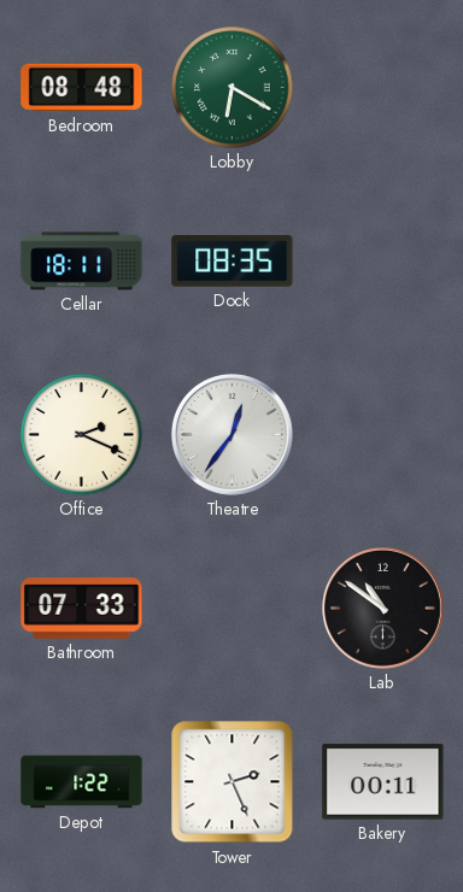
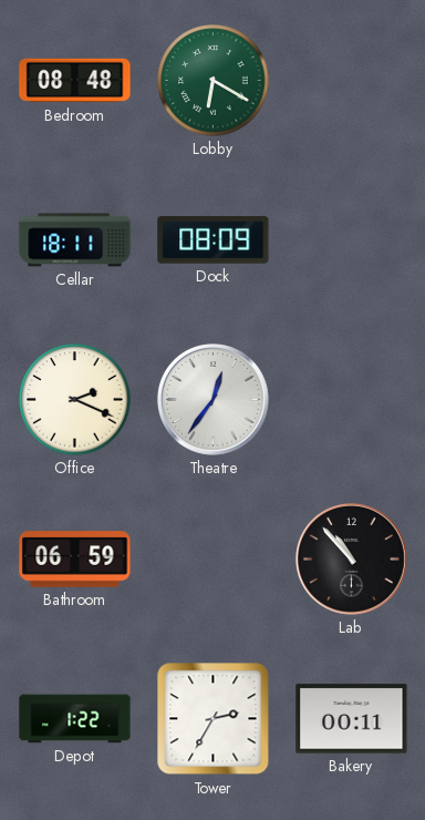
Dock: 08:35 -> 08:09
Bathroom: 07:33 -> 06:59
Lab: 10:51 -> 10:53
Tower: 2:26 -> 2:35
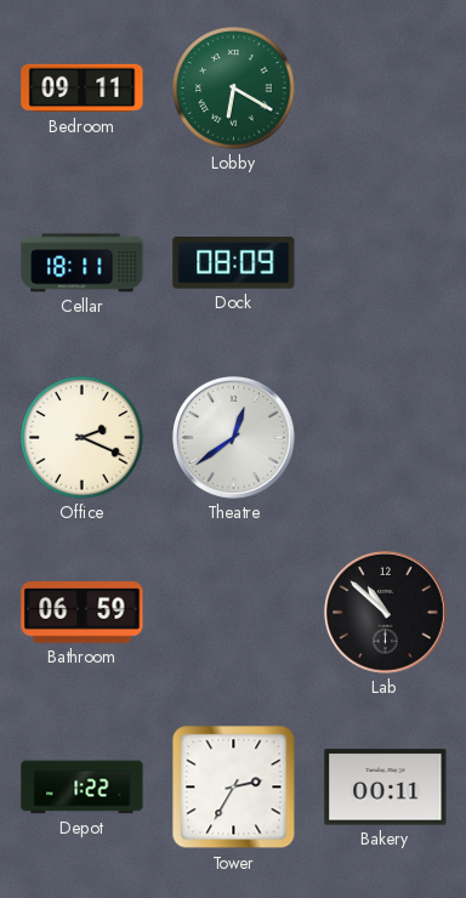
Bedroom: 08:48 -> 09:11
Theatre: 12:36 -> 12:39
Lab: 10:53 -> 10:52
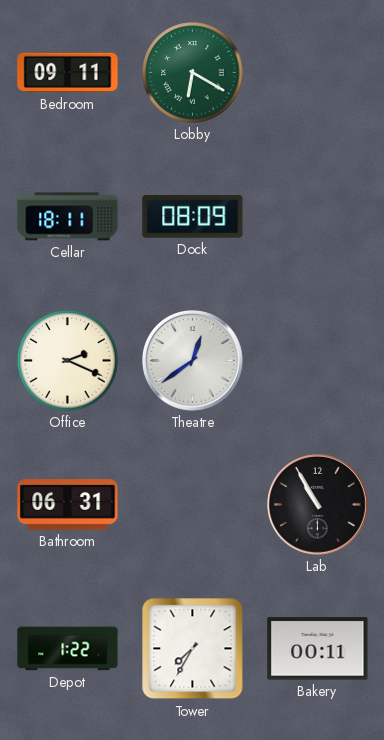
Bathroom: 06:59 -> 06:31
Lab: 10:52 -> 10:55
Tower: 2:35 -> 7:35
